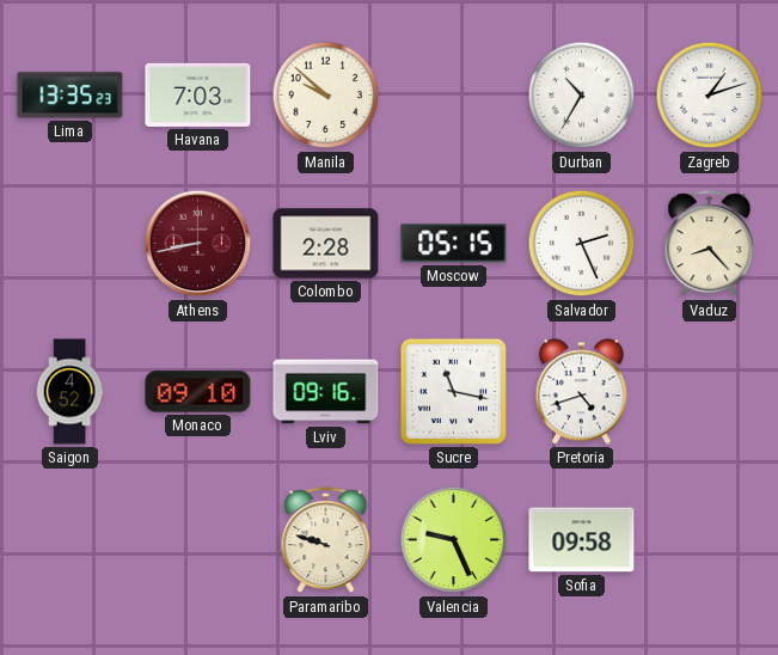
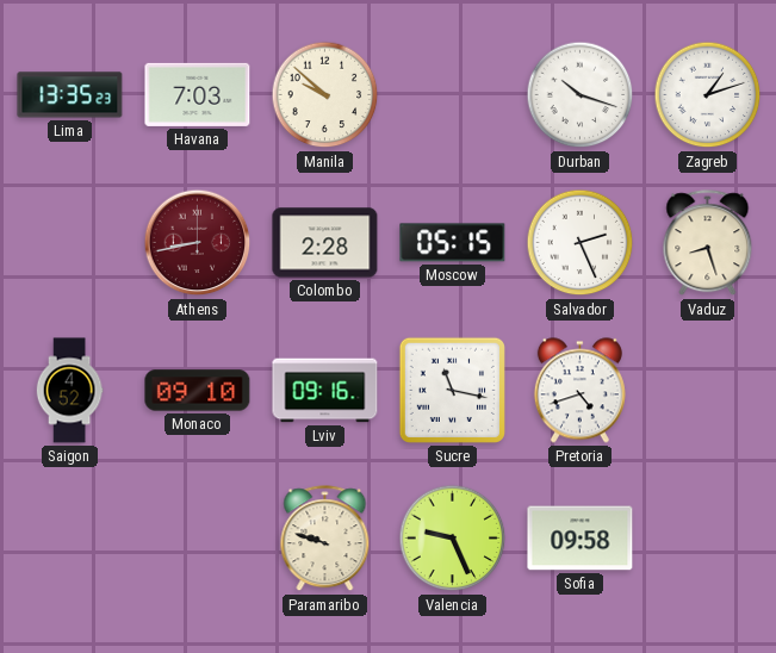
Durban: 10:35 -> 10:18
Vaduz: 8:23 -> 8:27
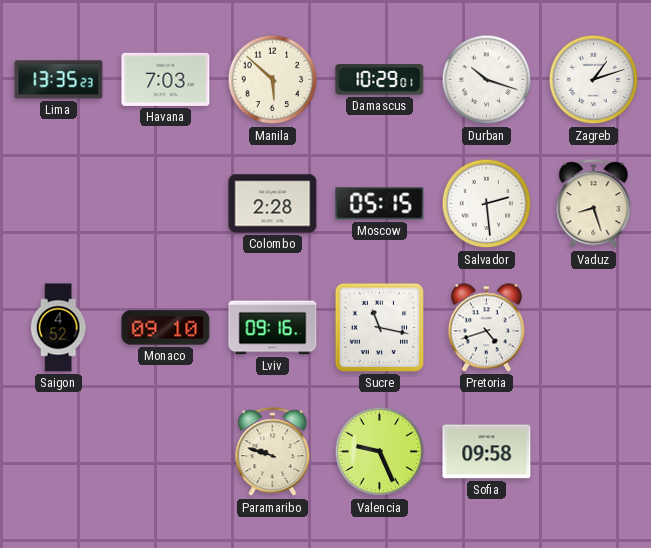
Manila: 9:52 -> 5:52
Damascus: none -> 10:29
Athens: 8:43 -> none
Salvador: 2:26 -> 2:29
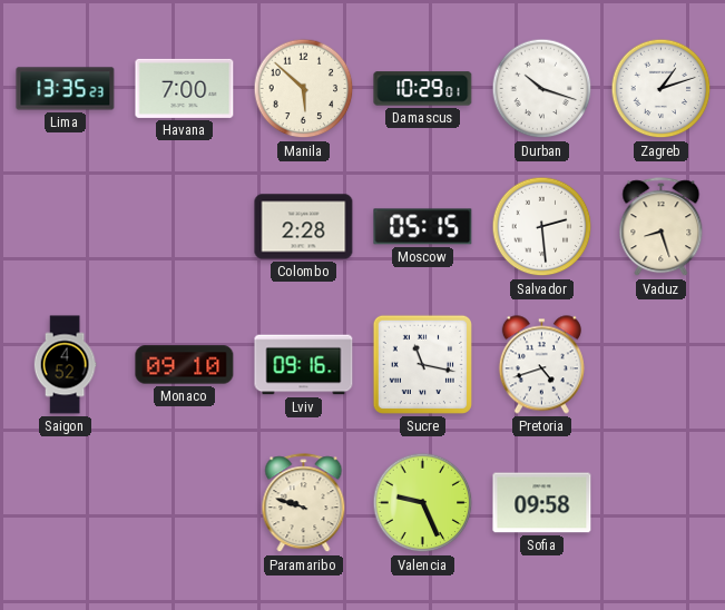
Havana: 7:03 -> 7:00
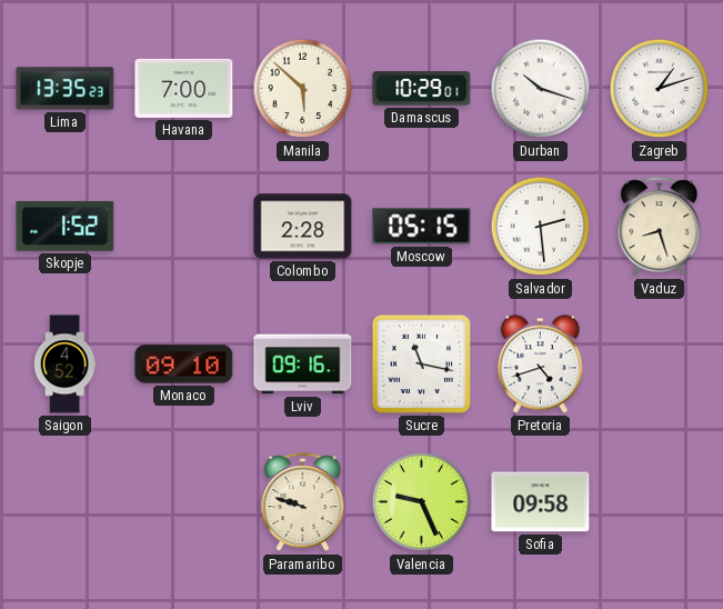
Skopje: none -> 1:52
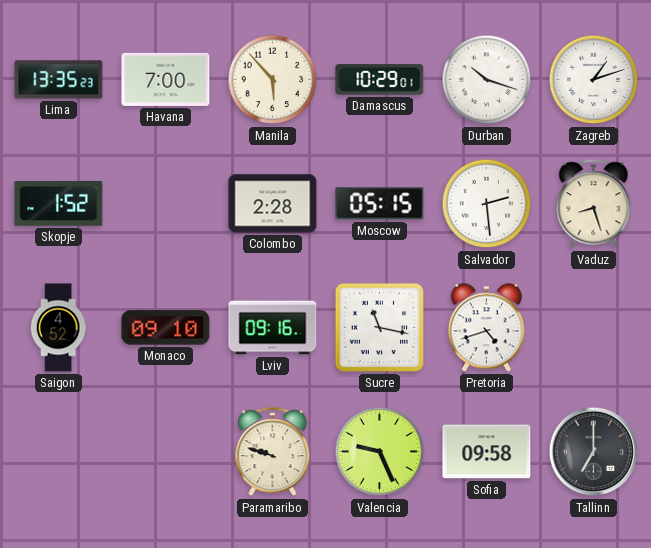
Manila: 5:52 -> 5:53
Tallinn: none -> 7:00
